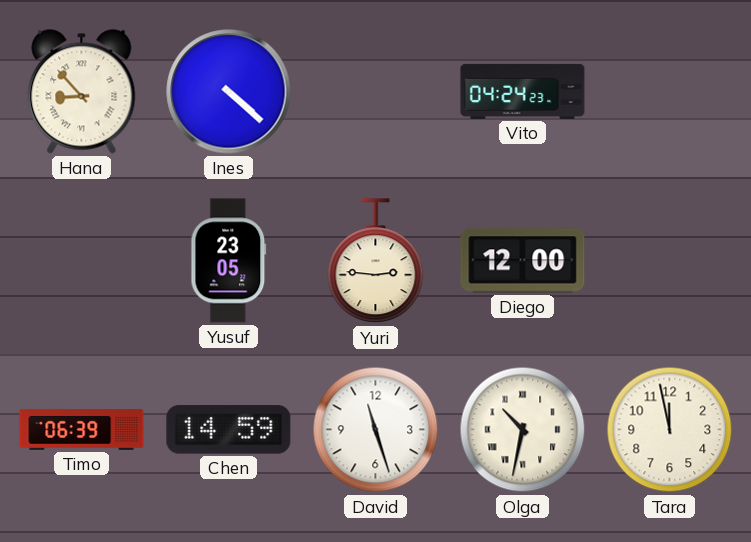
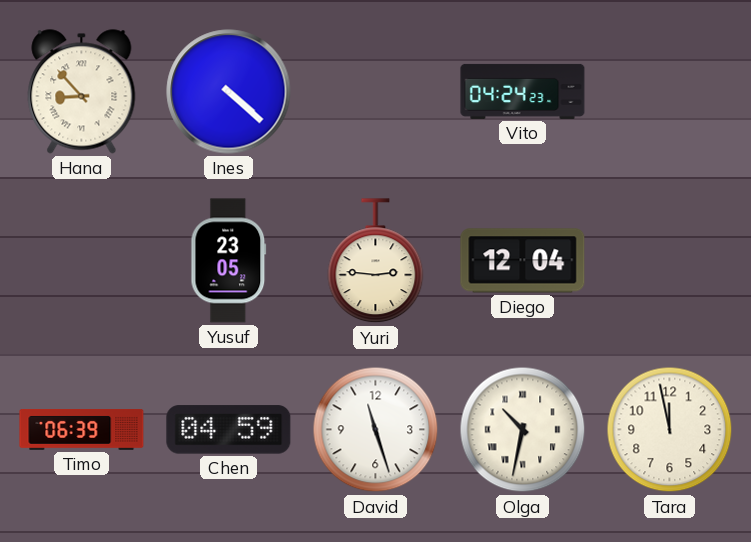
Diego: 12:00 -> 12:04
Chen: 14:59 -> 04:59
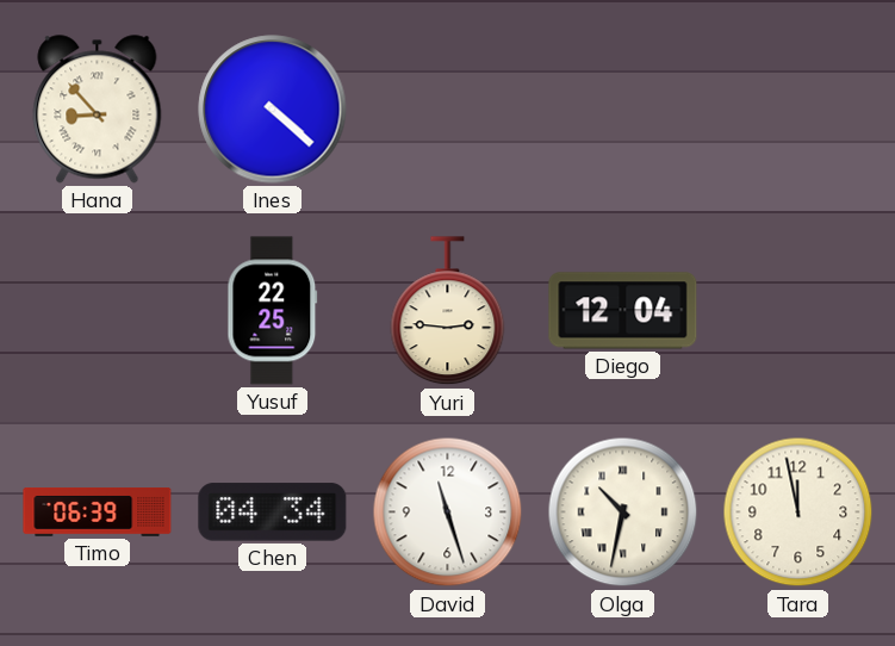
Vito: 04:24 -> none
Yusuf: 23:05 -> 22:25
Chen: 04:59 -> 04:34
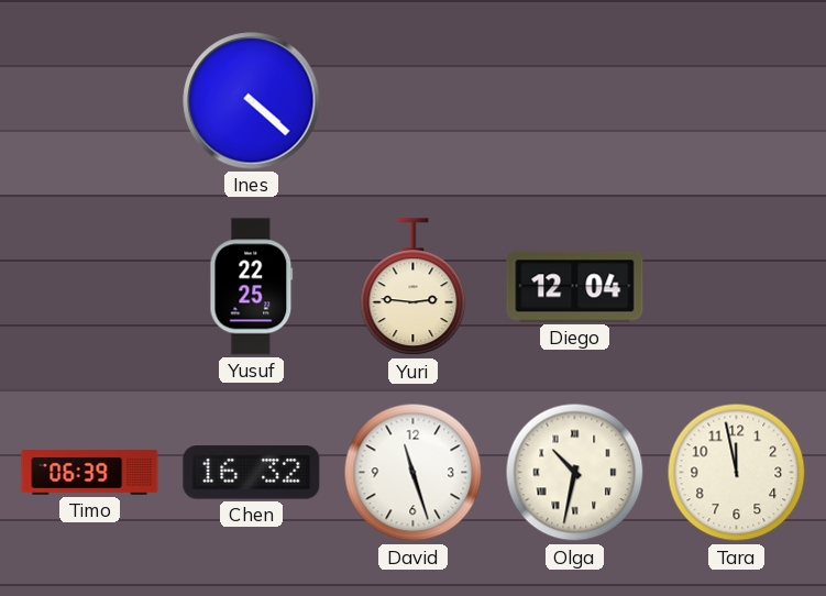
Hana: 8:53 -> none
Chen: 04:34 -> 16:32
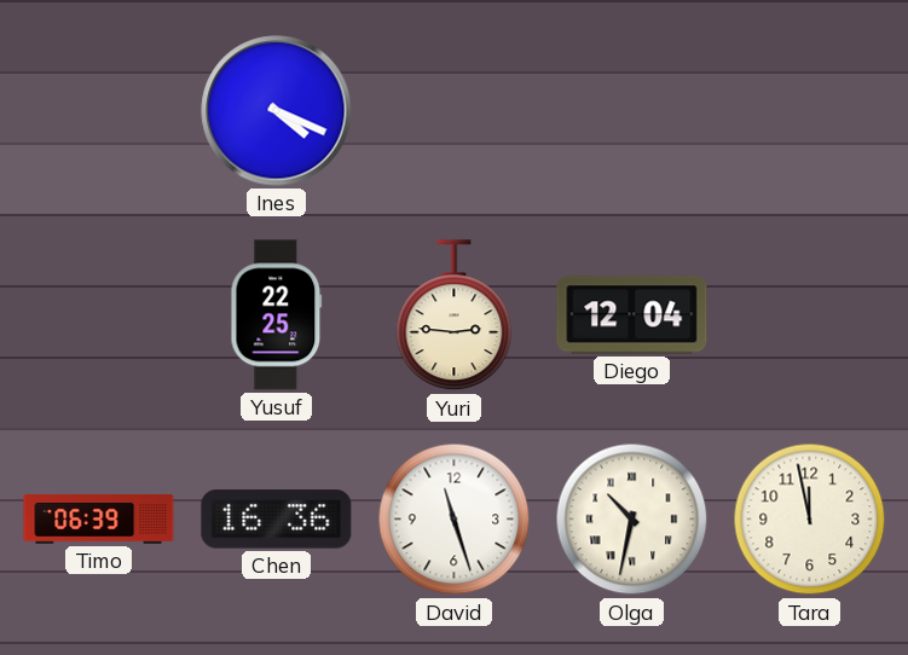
Ines: 4:22 -> 4:19
Chen: 16:32 -> 16:36
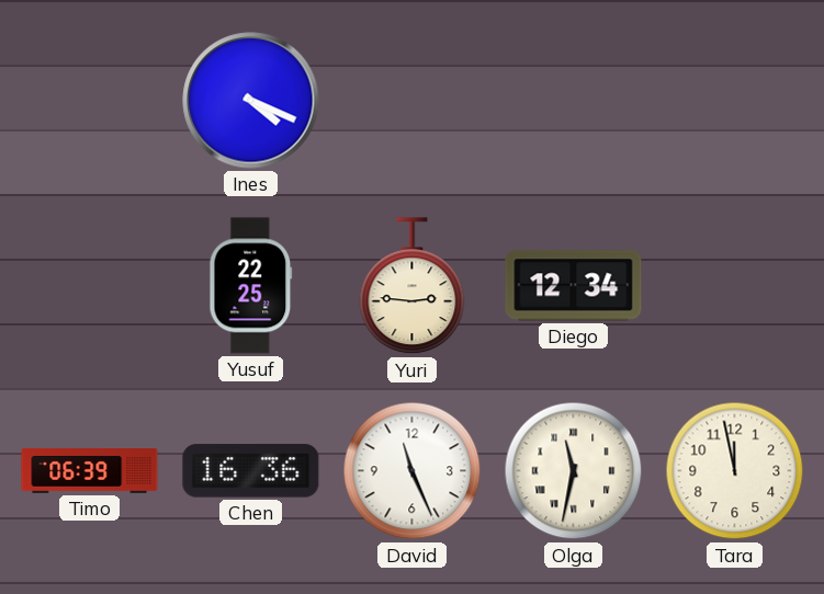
Diego: 12:04 -> 12:34
David: 11:27 -> 11:26
Olga: 10:32 -> 11:32
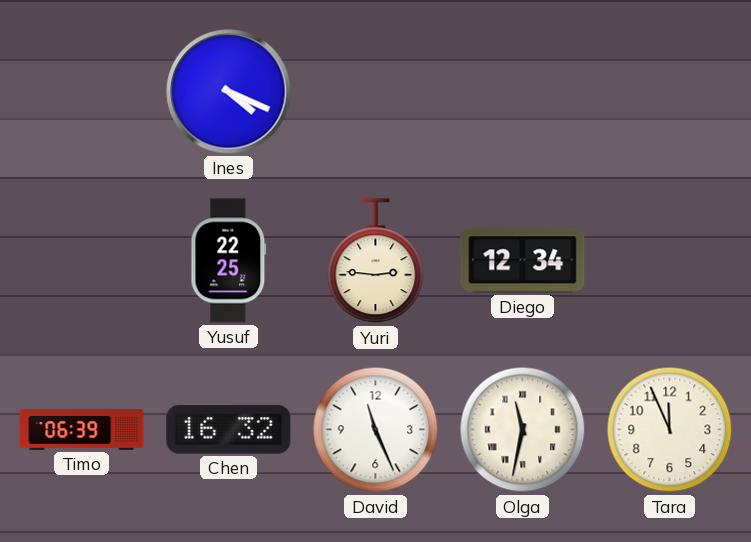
Chen: 16:36 -> 16:32
Tara: 11:58 -> 11:56
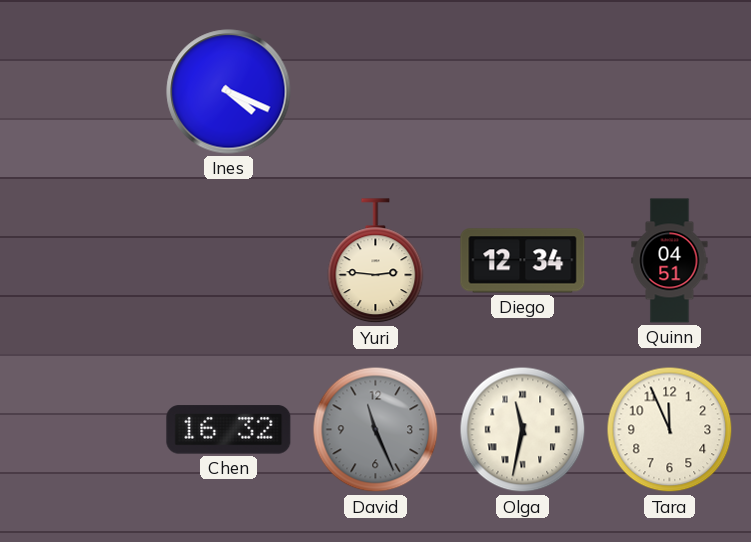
Yusuf: 22:25 -> none
Quinn: none -> 04:51
Timo: 06:39 -> none
David dial: white -> grey
